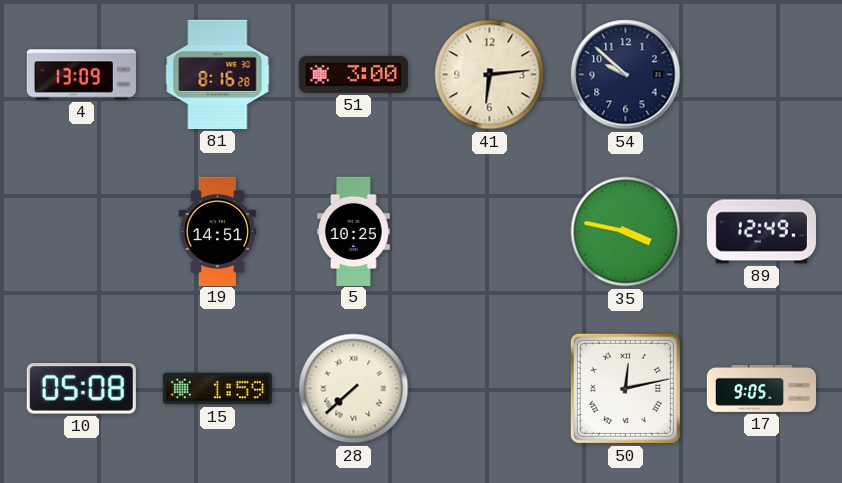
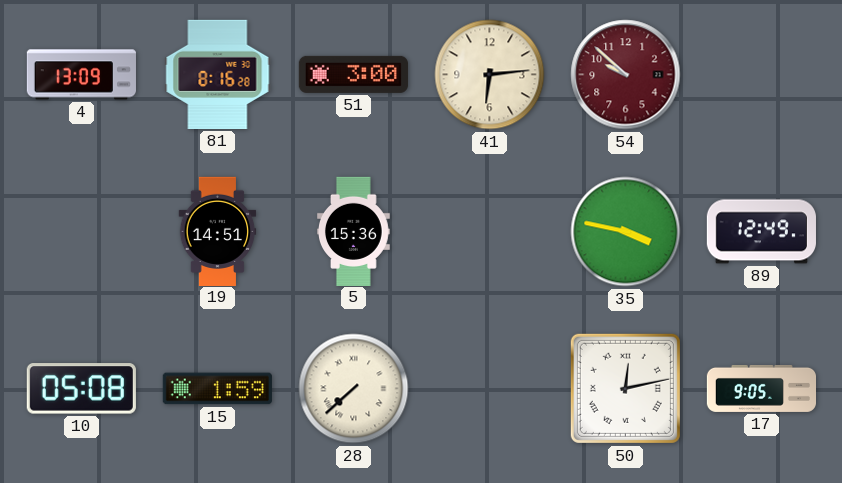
54 dial: navy -> burgundy
5: 10:25 -> 15:36
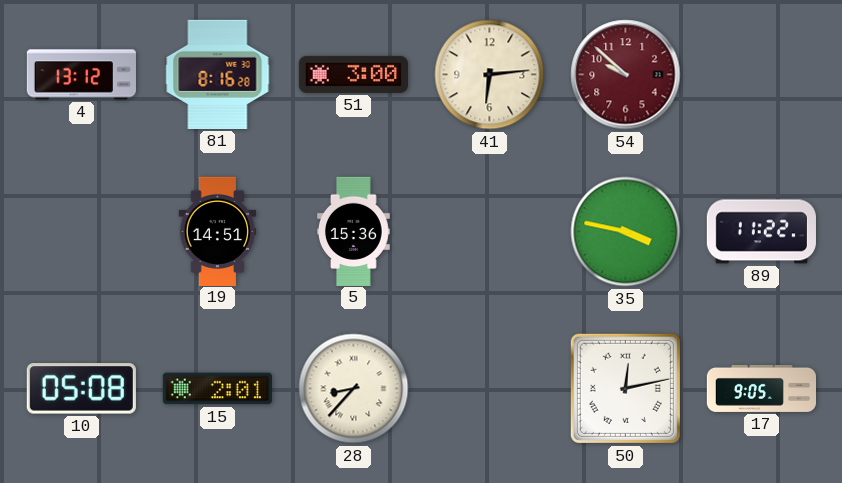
4: 13:09 -> 13:12
89: 12:49 -> 11:22
15: 1:59 -> 2:01
28: 7:38 -> 8:37
